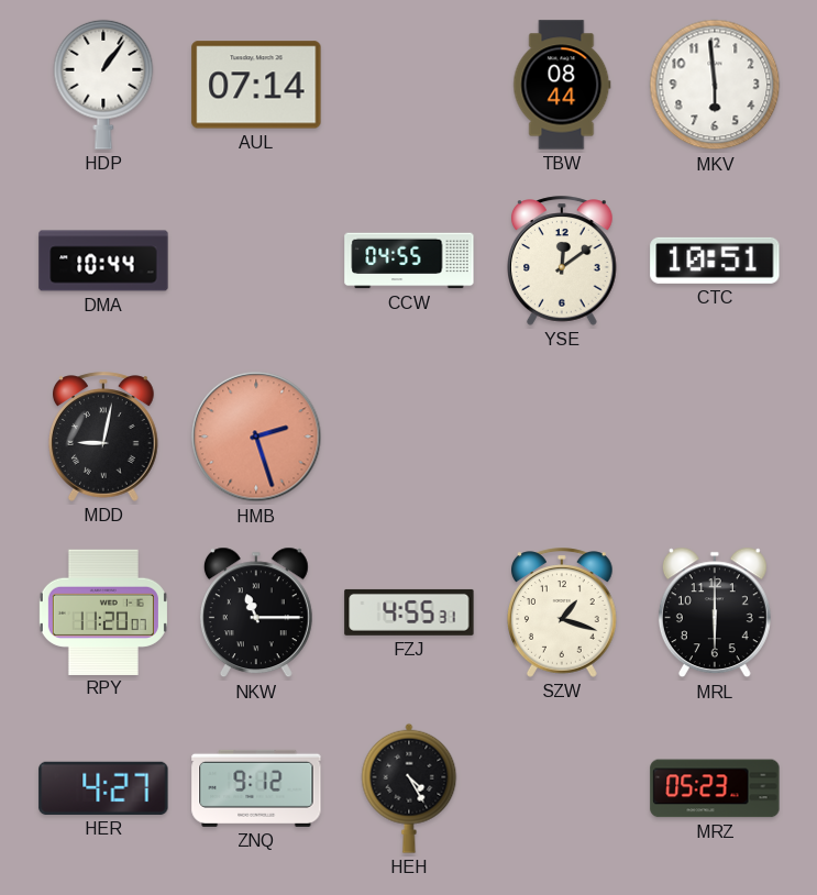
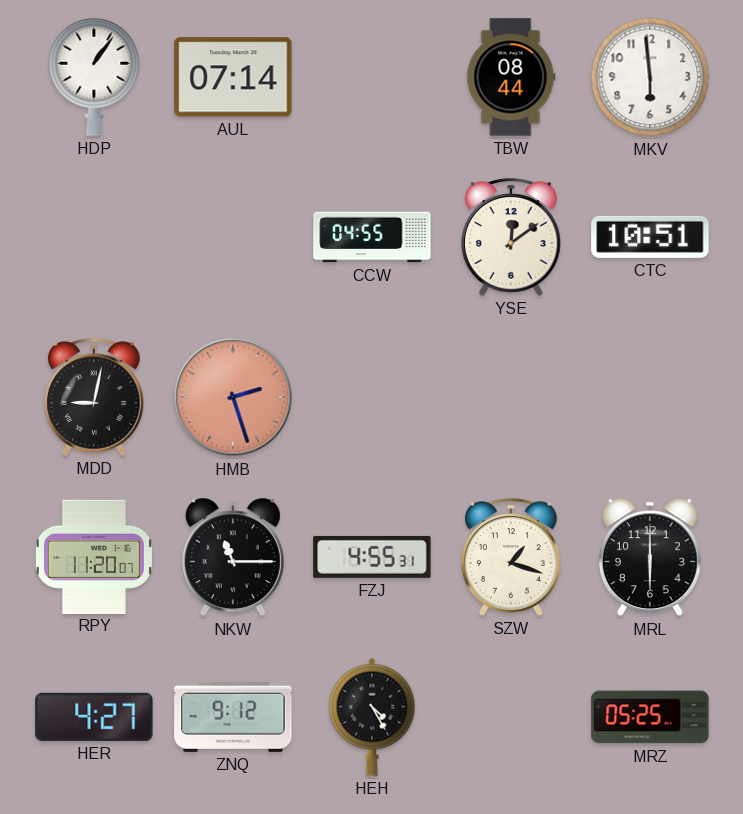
DMA: 10:44 -> none
MRZ: 05:23 -> 05:25
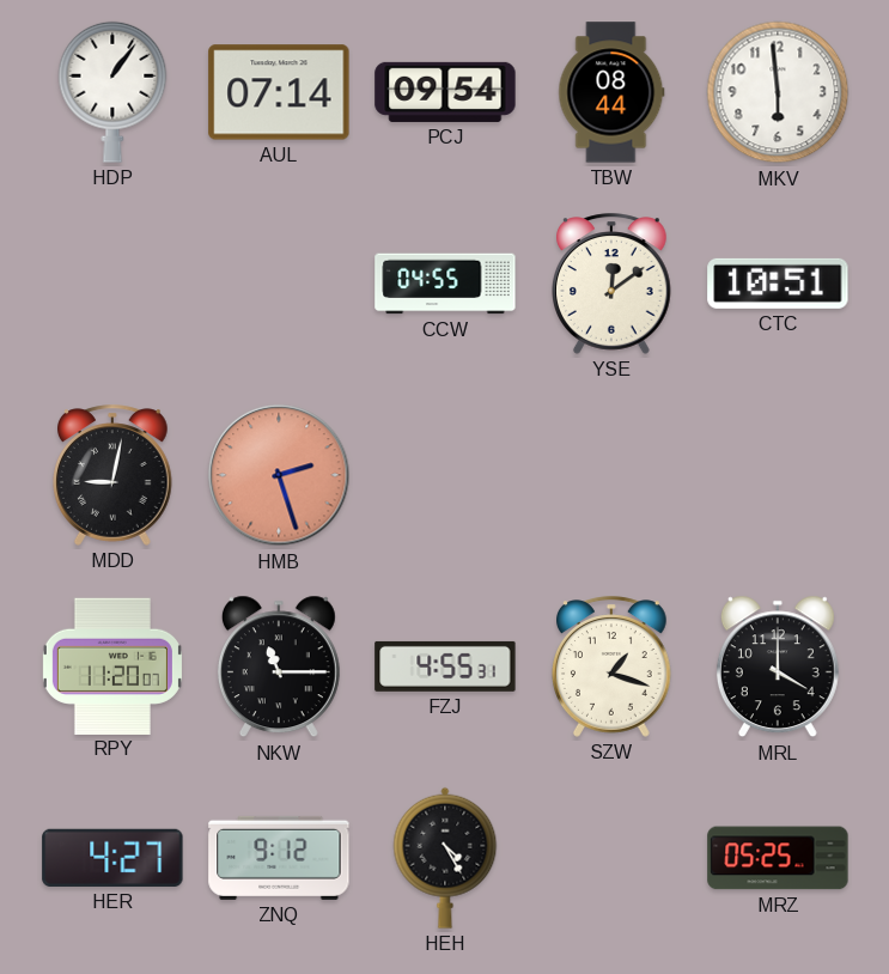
PCJ: none -> 09:54
MRL: 6:00 -> 4:00
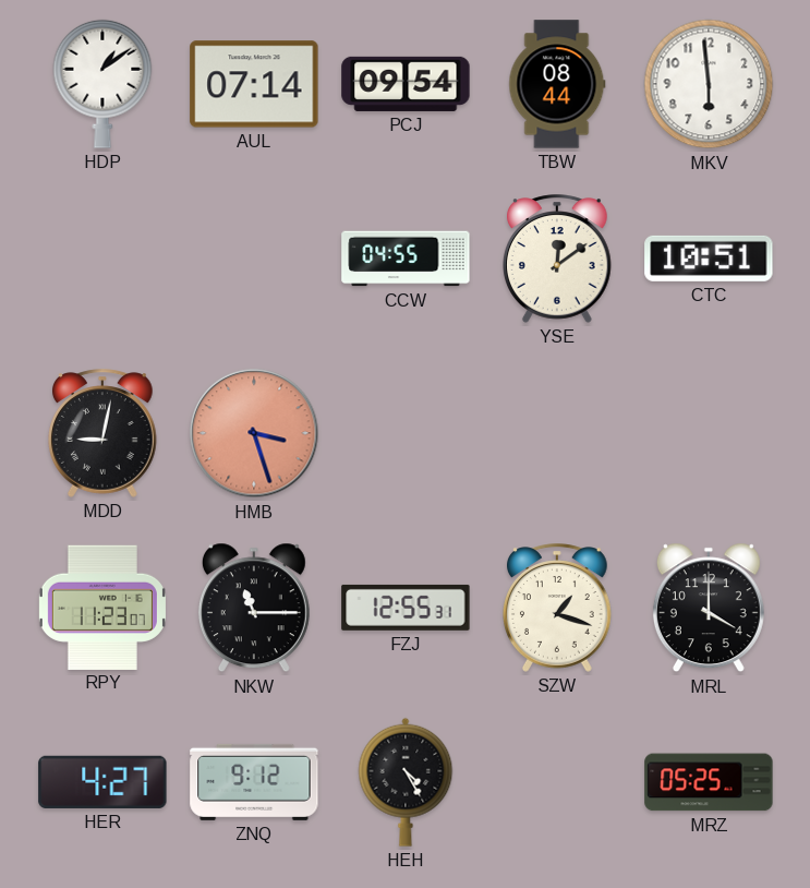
HDP: 1:06 -> 1:09
HMB: 2:27 -> 3:27
RPY: 11:20 -> 11:23
FZJ: 4:55 -> 12:55
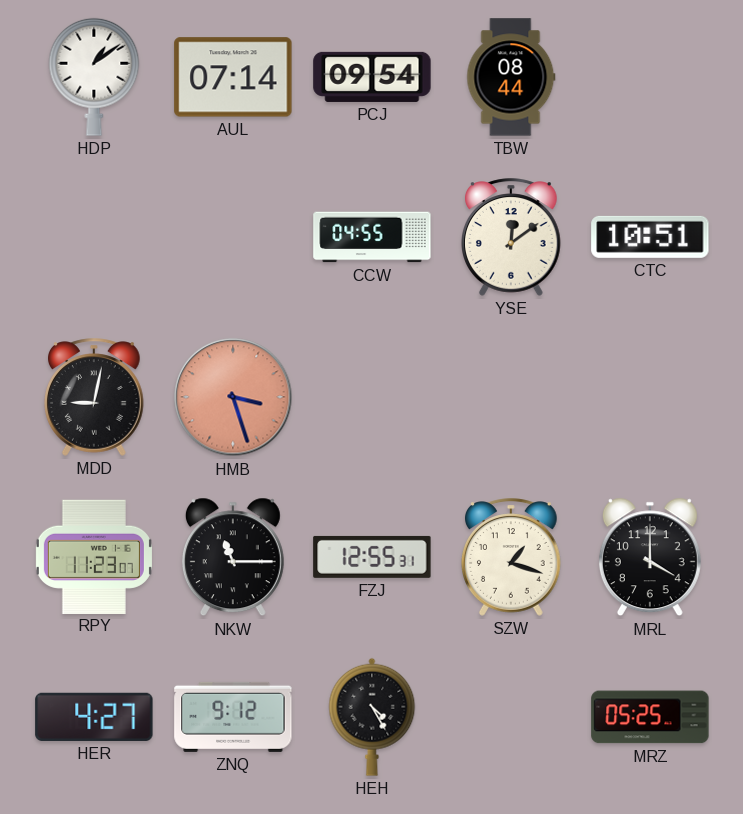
MKV: 5:59 -> none
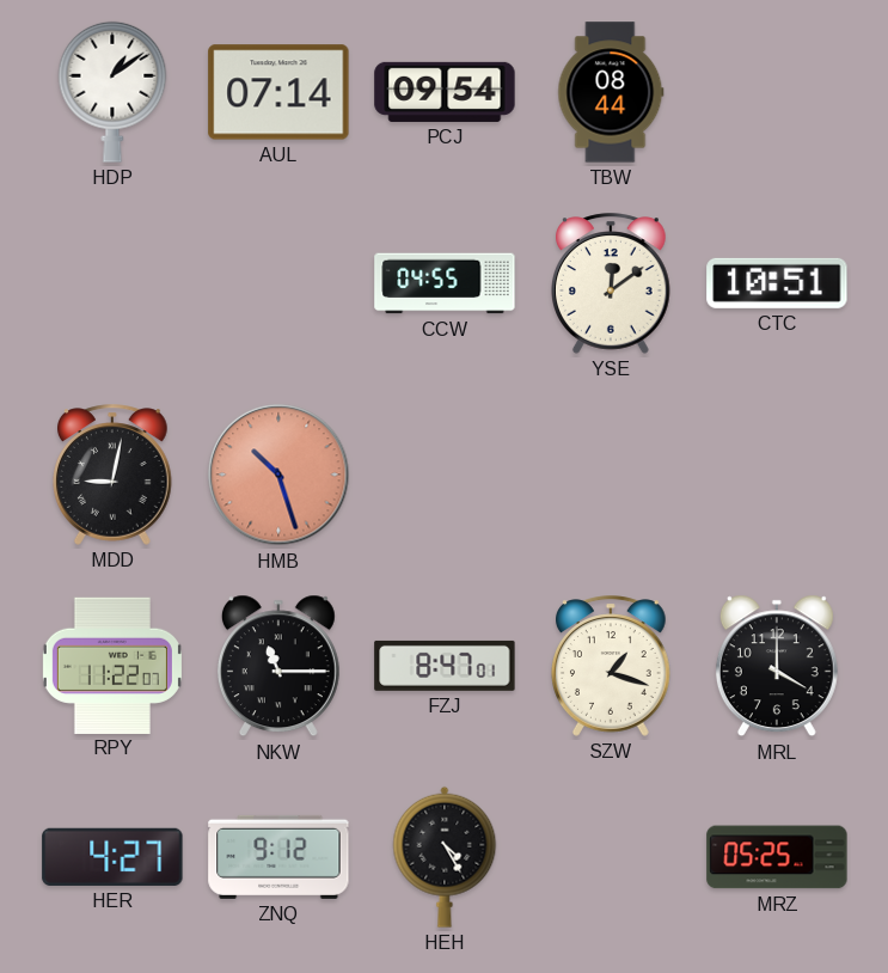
HMB: 3:27 -> 10:27
RPY: 11:23 -> 11:22
FZJ: 12:55 -> 8:47
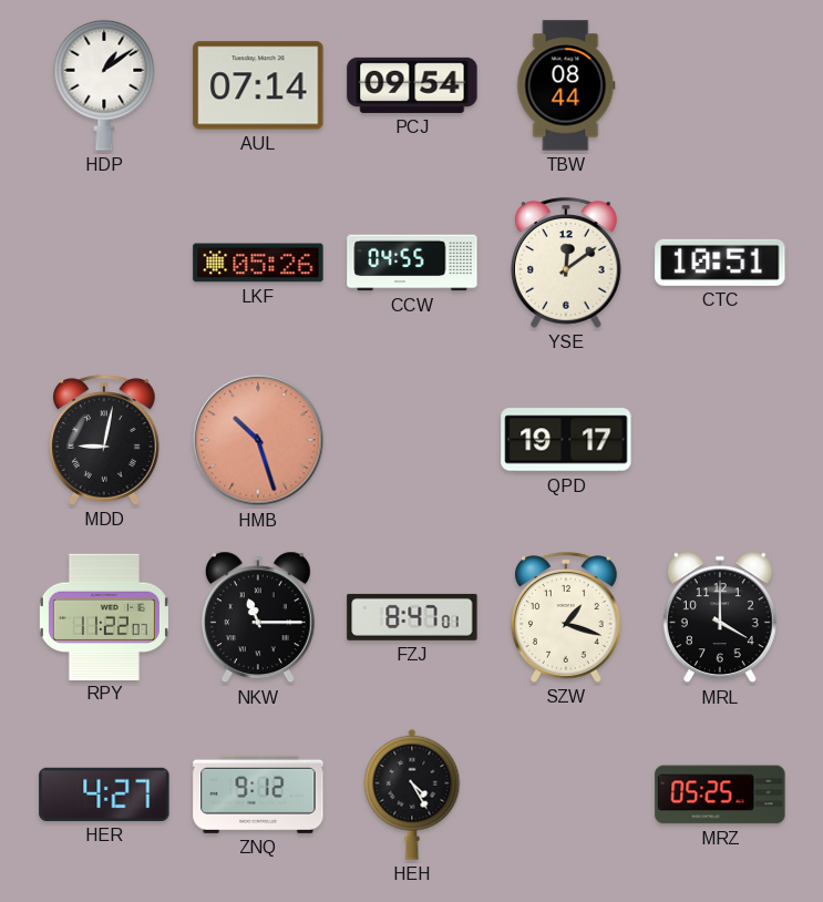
LKF: none -> 05:26
QPD: none -> 19:17
